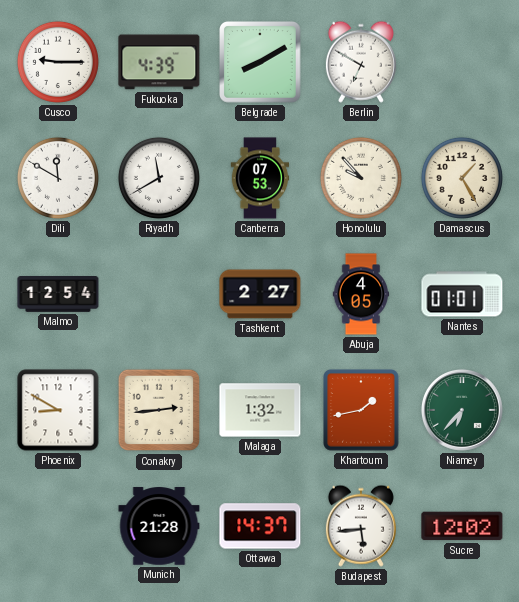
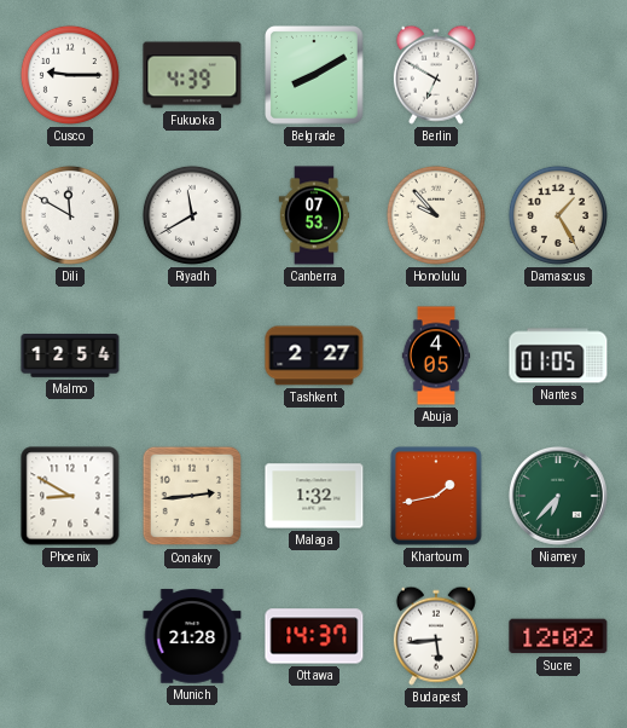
Nantes: 01:01 -> 01:05
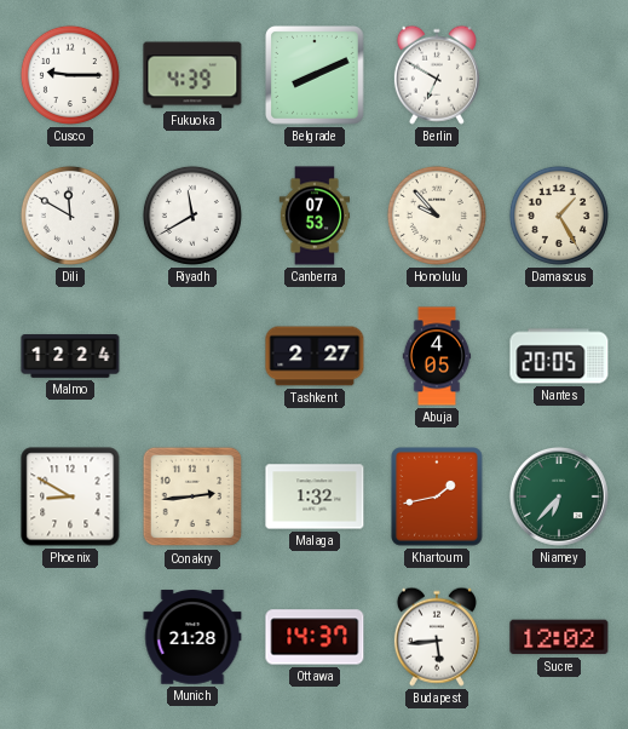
Belgrade: 8:10 -> 8:11
Malmo: 12:54 -> 12:24
Nantes: 01:05 -> 20:05
